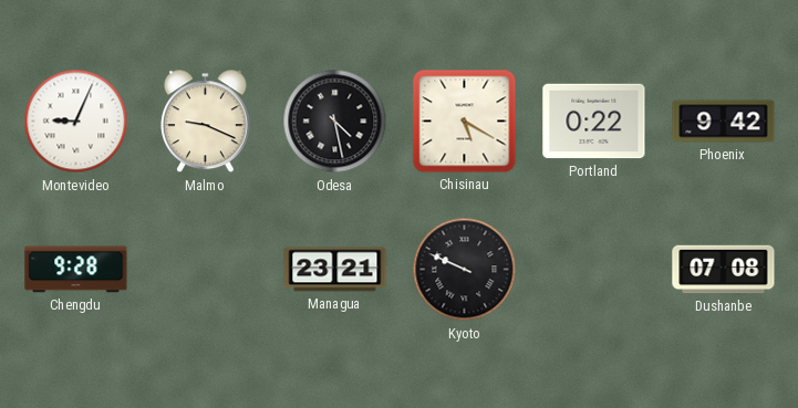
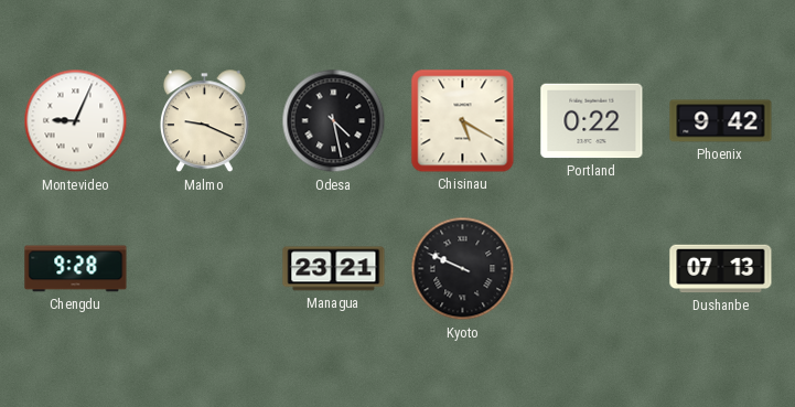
Dushanbe: 07:08 -> 07:13
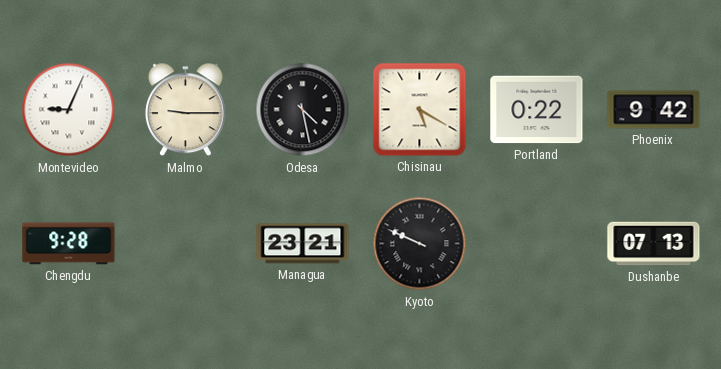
Malmo: 9:19 -> 9:15
